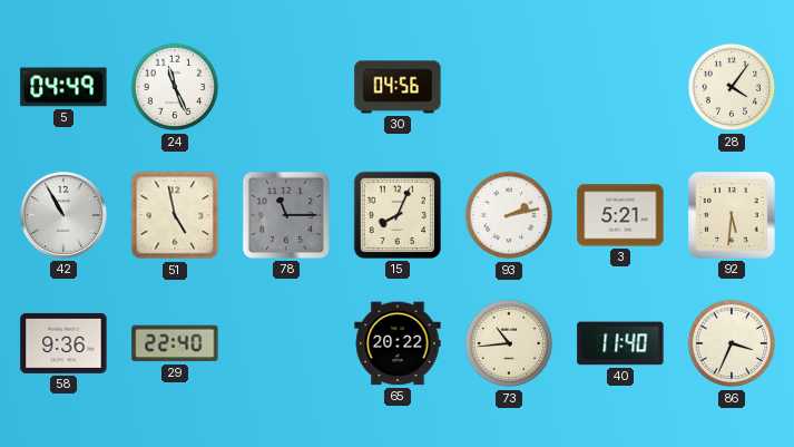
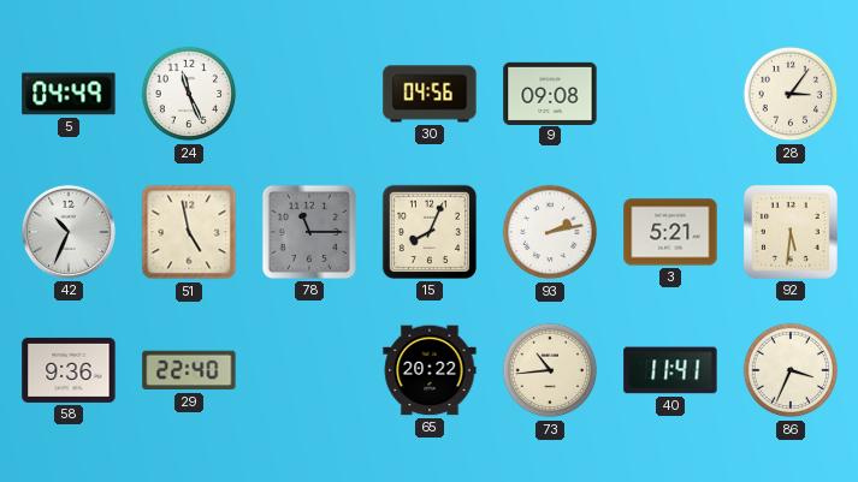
9: none -> 09:08
28: 4:06 -> 3:06
42: 10:55 -> 10:34
40: 11:40 -> 11:41
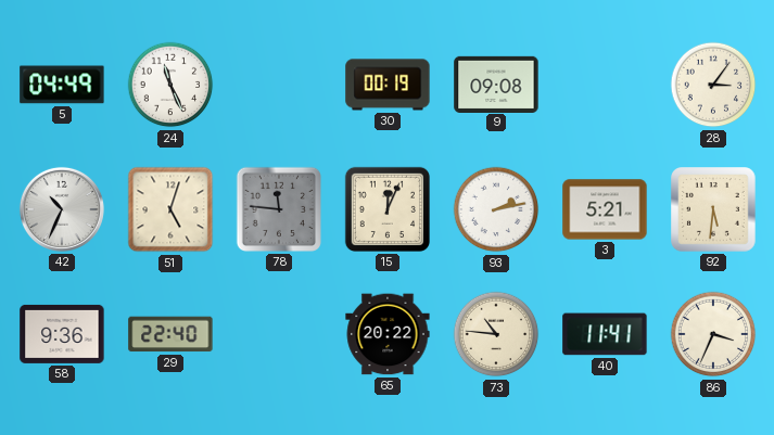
30: 04:56 -> 00:19
51: 4:58 -> 5:03
78: 11:15 -> 11:46
15: 8:04 -> 12:04
73: 10:44 -> 10:46
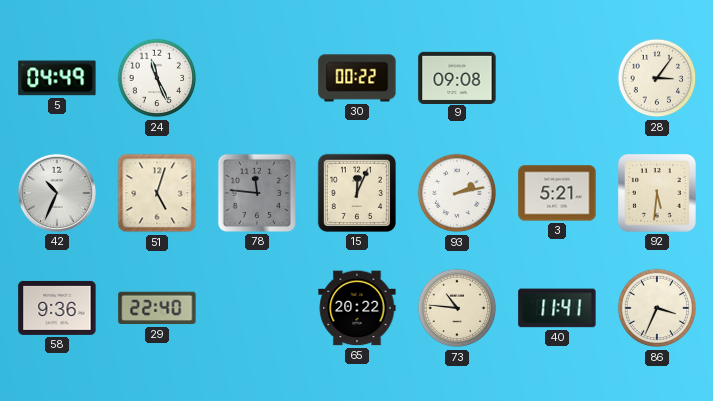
30: 00:19 -> 00:22
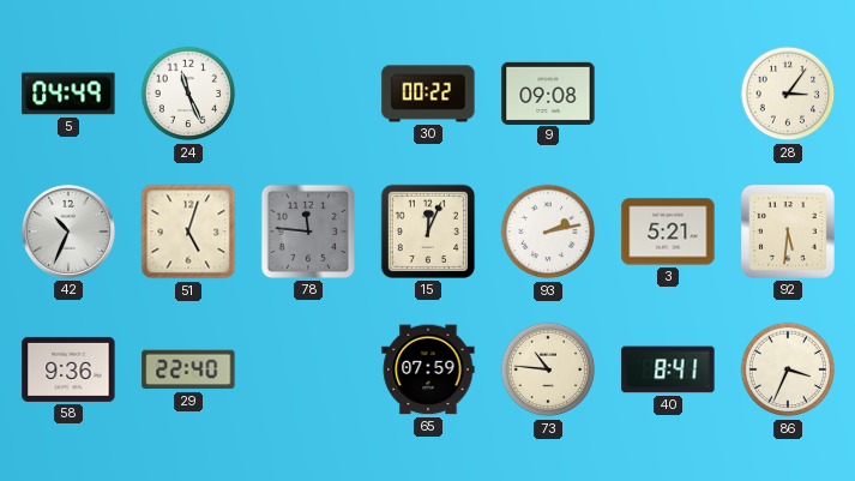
65: 20:22 -> 07:59
40: 11:41 -> 8:41
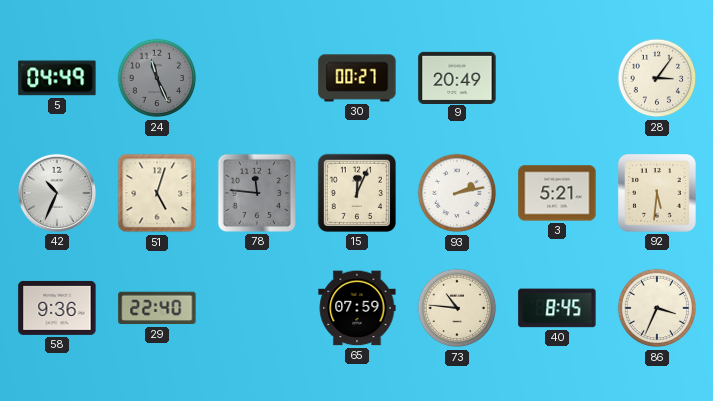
24 dial: white -> grey
30: 00:22 -> 00:27
9: 09:08 -> 20:49
40: 8:41 -> 8:45
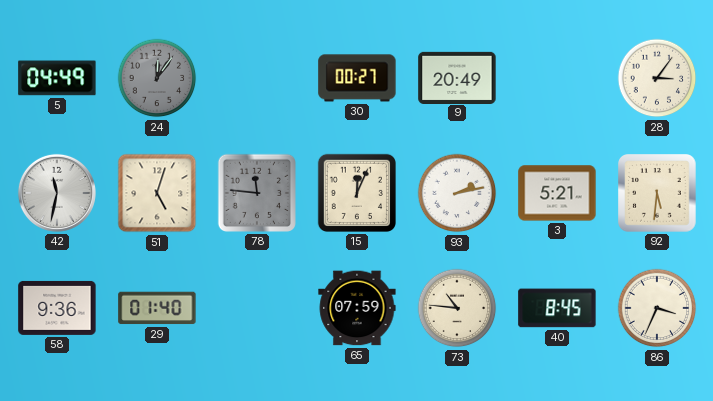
24: 11:26 -> 12:06
42: 10:34 -> 11:32
29: 22:40 -> 01:40
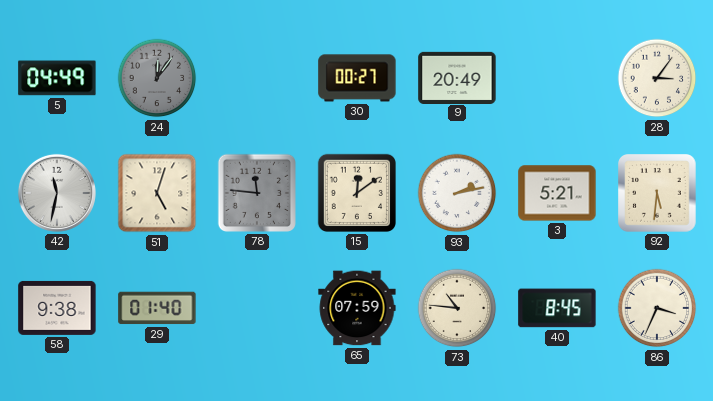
15: 12:04 -> 12:09
58: 9:36 -> 9:38
